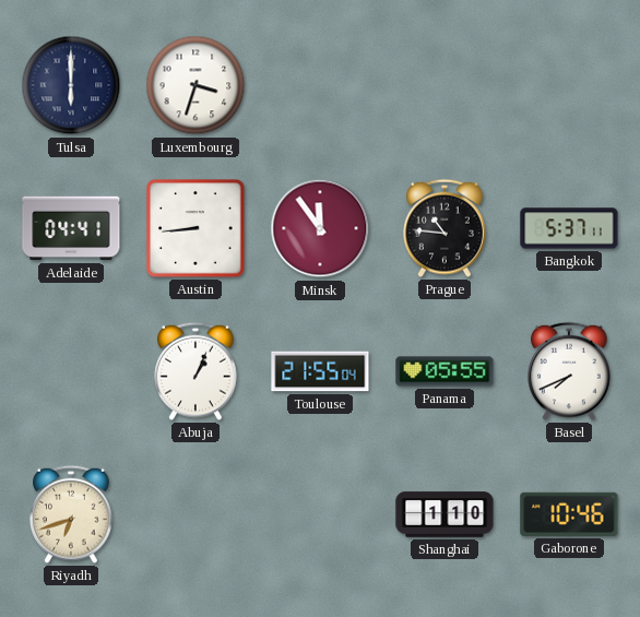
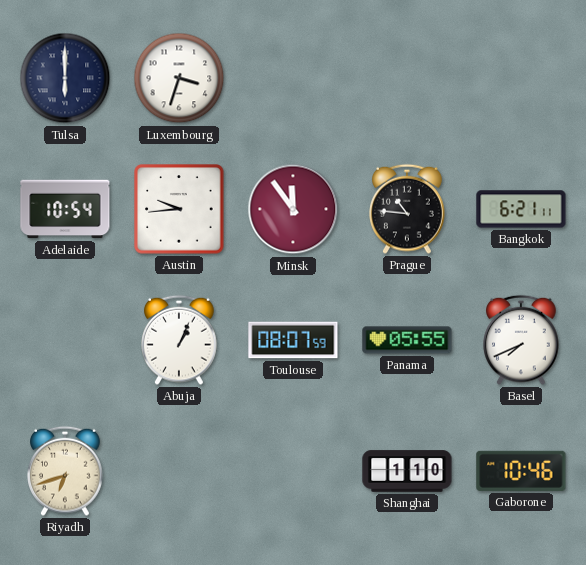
Adelaide: 04:41 -> 10:54
Austin: 8:44 -> 9:44
Bangkok: 5:37 -> 6:21
Toulouse: 21:55 -> 08:07
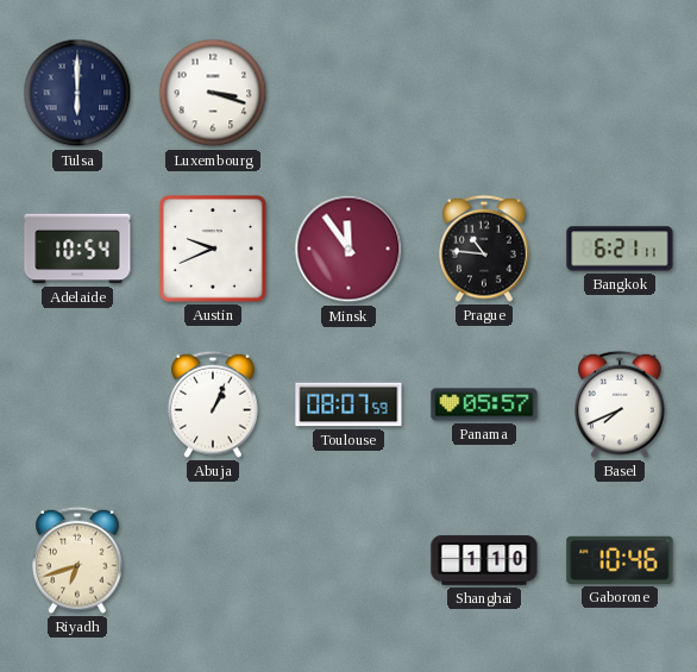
Luxembourg: 3:33 -> 3:18
Austin: 9:44 -> 9:41
Panama: 05:55 -> 05:57
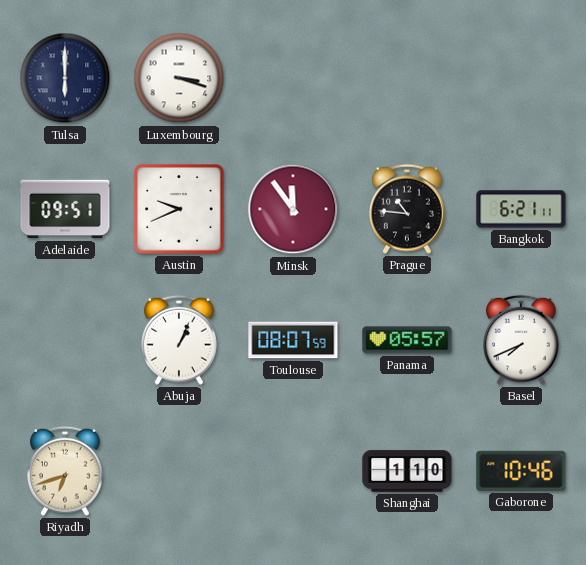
Adelaide: 10:54 -> 09:51
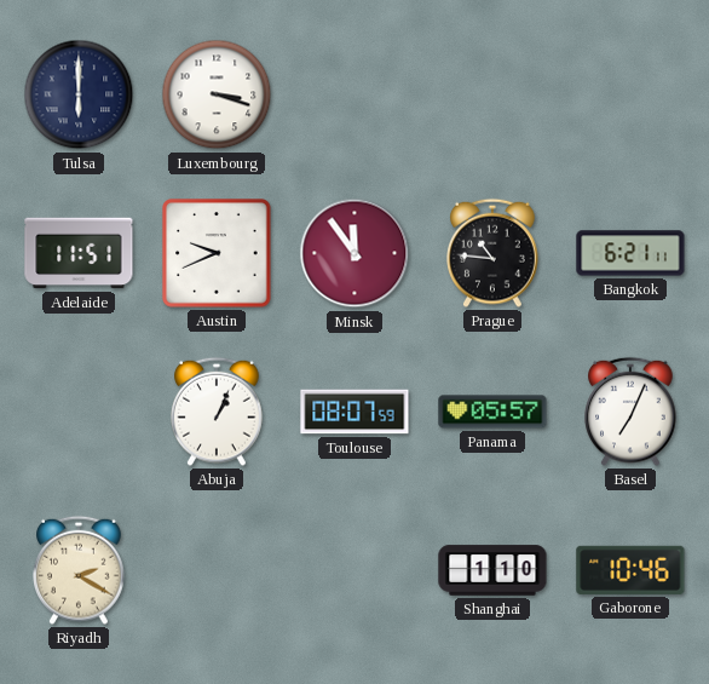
Adelaide: 09:51 -> 11:51
Basel: 7:41 -> 7:04
Riyadh: 6:42 -> 2:20
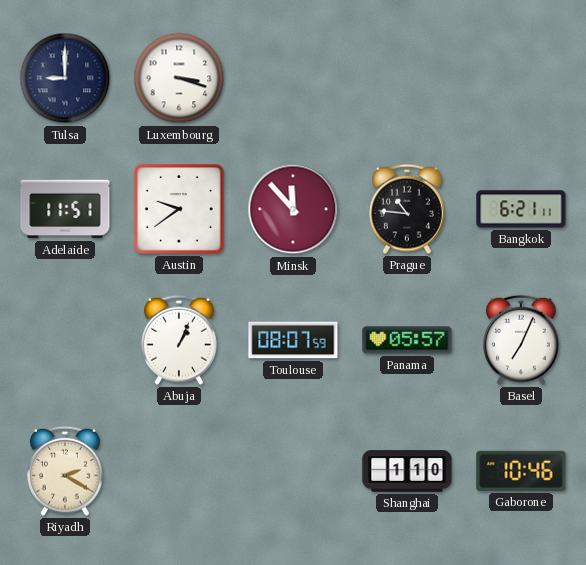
Tulsa: 6:00 -> 9:00
Austin: 9:41 -> 9:39
Minsk: 11:54 -> 11:53
